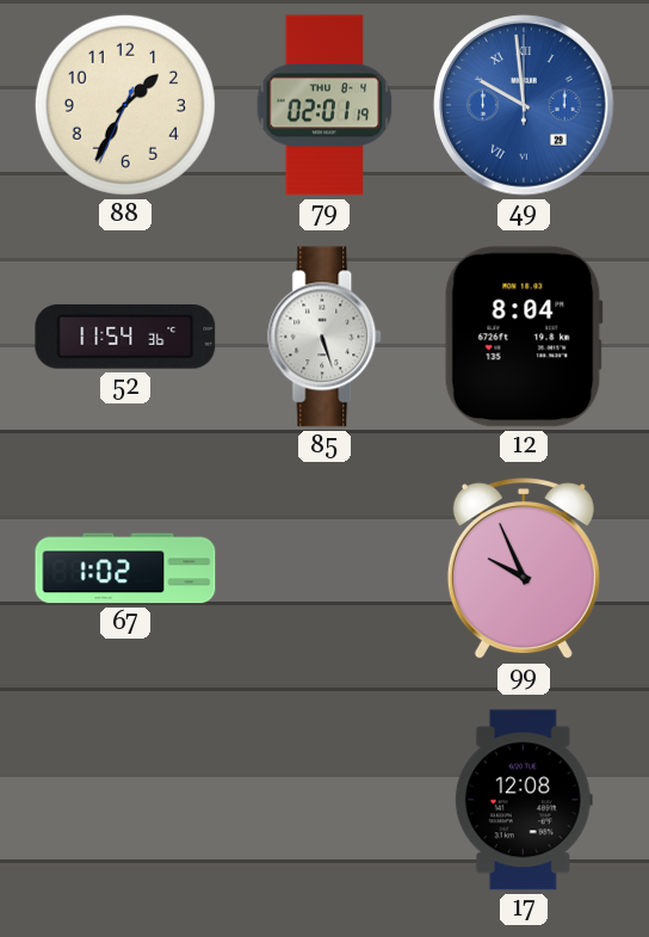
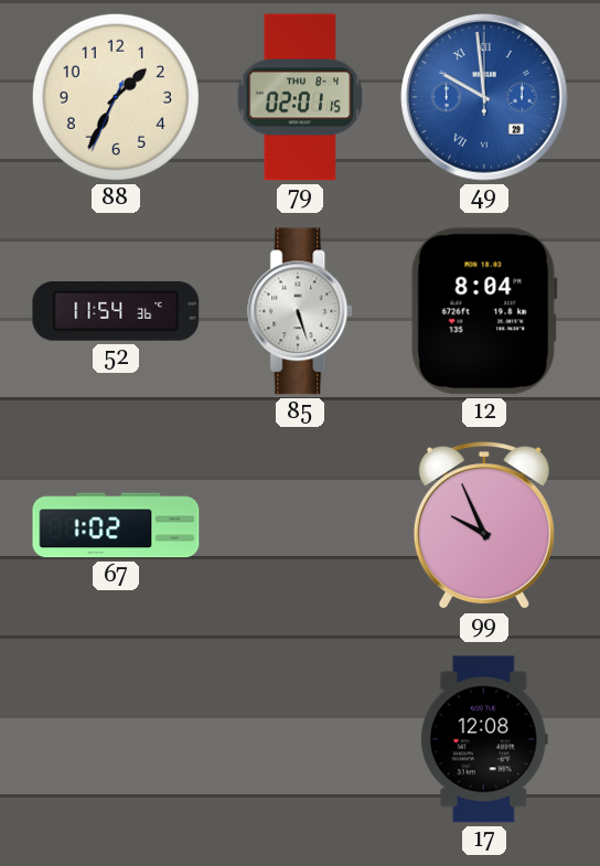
79: 02:01:19 -> 02:01:15
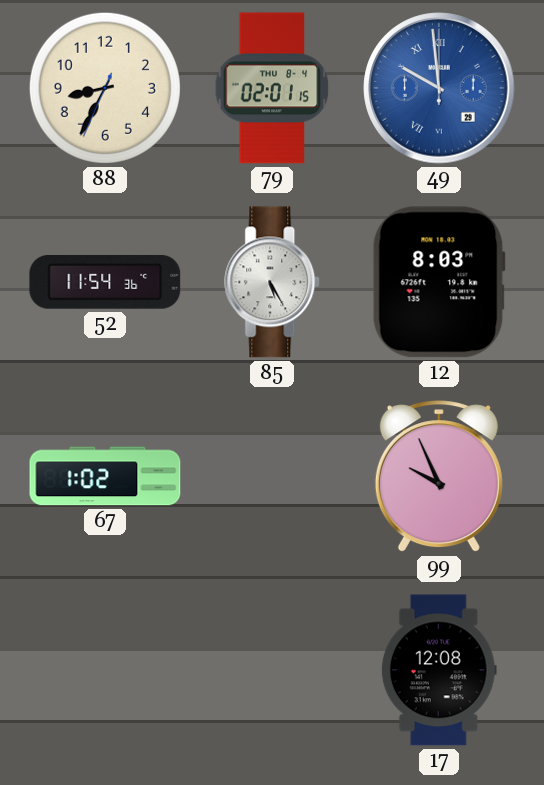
88: 1:34 -> 8:34
85: 5:27 -> 5:25
12: 8:04 -> 8:03
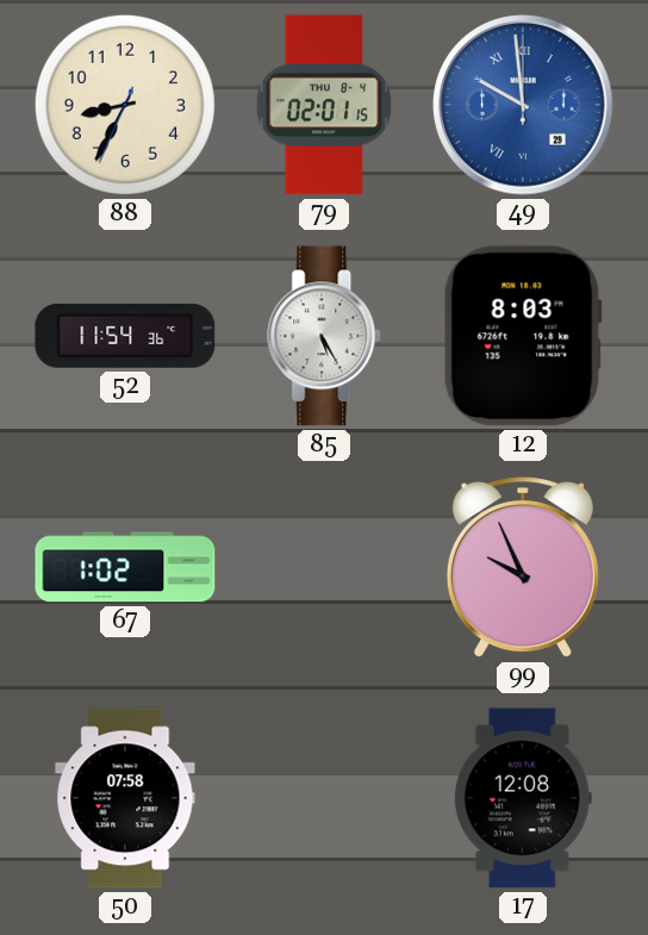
50: none -> 07:58
